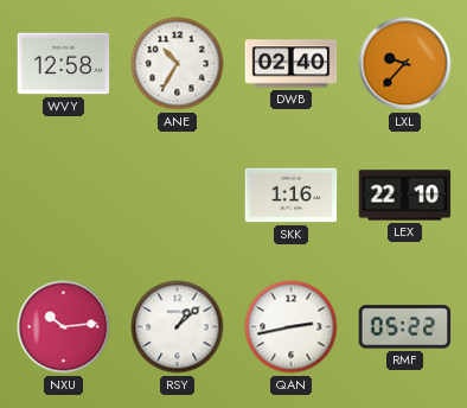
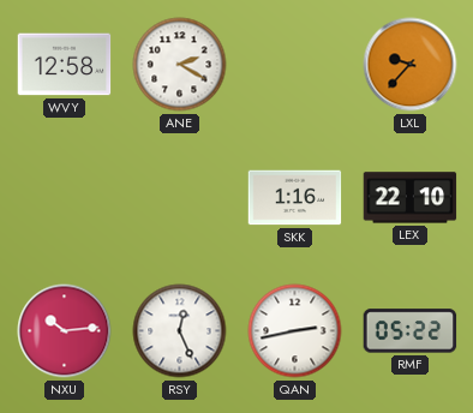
ANE: 10:35 -> 2:20
DWB: 02:40 -> none
RSY: 1:08 -> 12:26
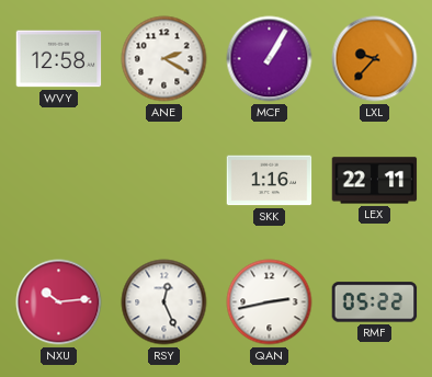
MCF: none -> 1:05
LEX: 22:10 -> 22:11
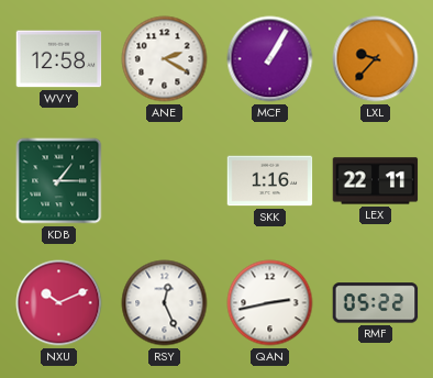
KDB: none -> 1:15
NXU: 10:14 -> 10:11
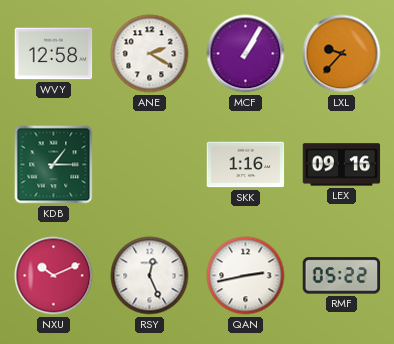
LEX: 22:11 -> 09:16
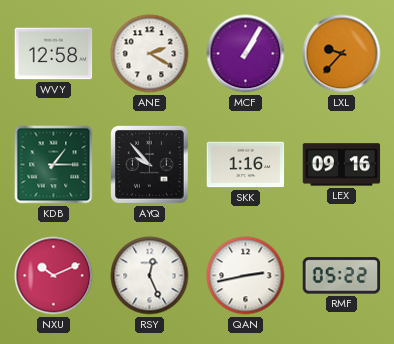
AYQ: none -> 9:53
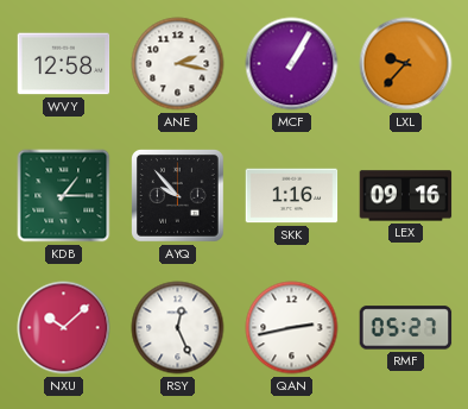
ANE: 2:20 -> 2:17
NXU: 10:11 -> 10:08
RMF: 05:22 -> 05:27
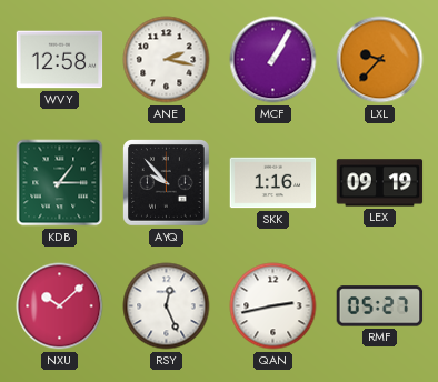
LEX: 09:16 -> 09:19
